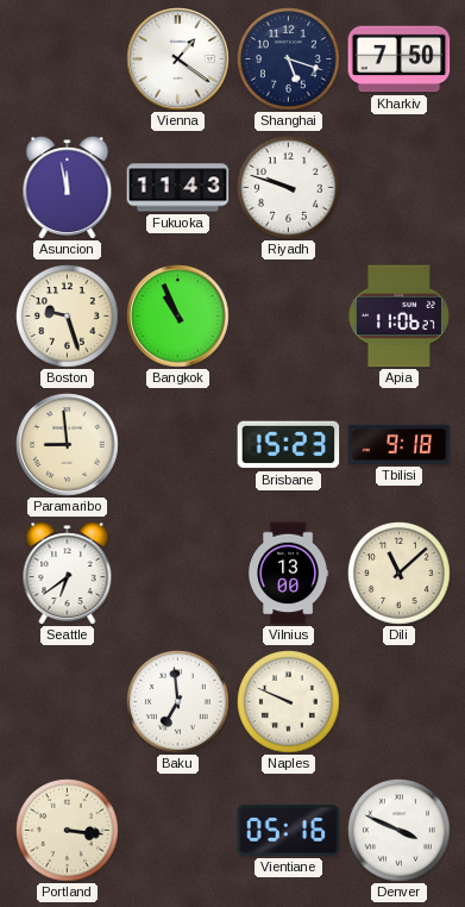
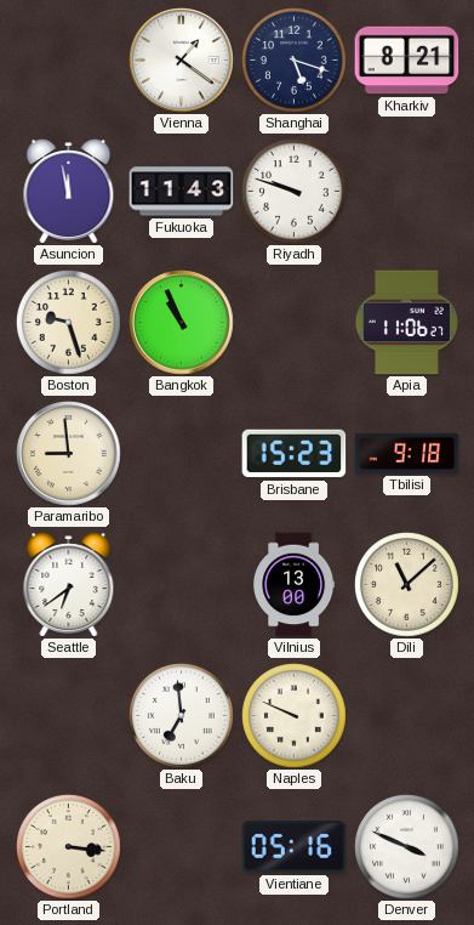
Kharkiv: 7:50 -> 8:21
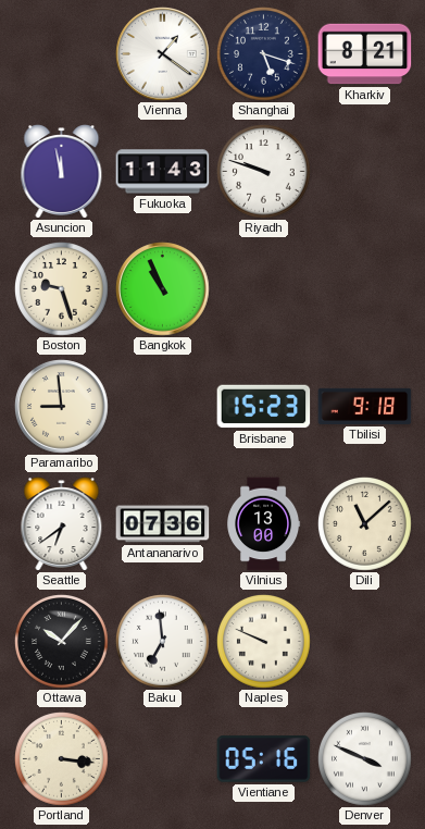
Apia: 11:06 -> none
Antananarivo: none -> 07:36
Ottawa: none -> 10:07
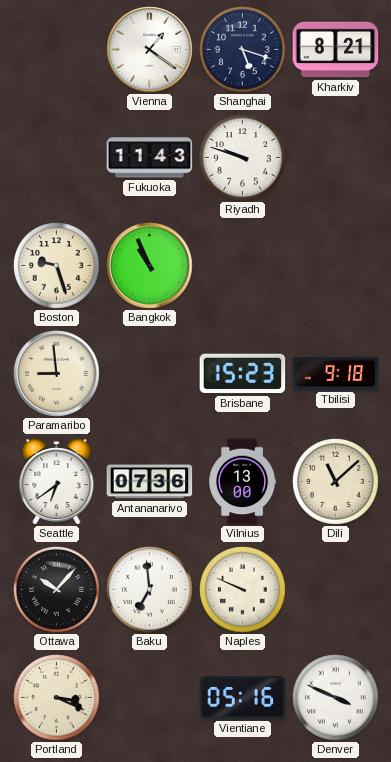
Asuncion: 11:58 -> none
Portland: 3:16 -> 3:19
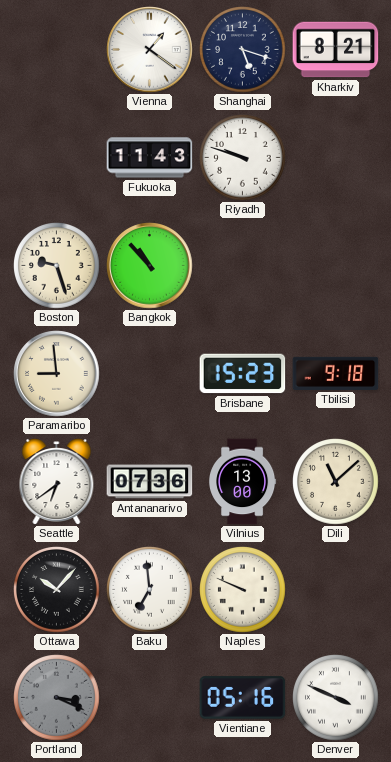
Bangkok: 10:56 -> 10:53
Portland dial: cream -> grey
